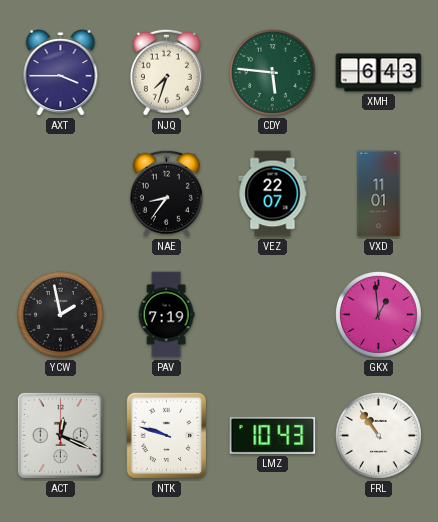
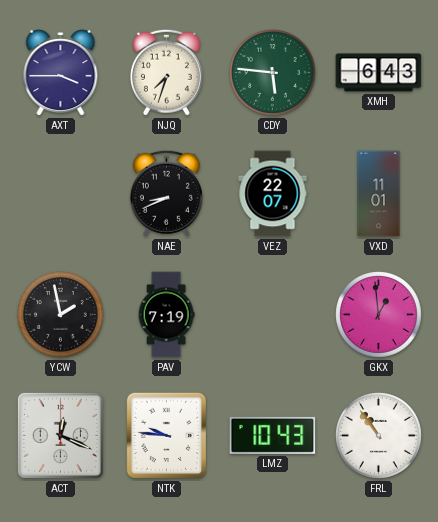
NAE: 8:36 -> 8:41
NTK: 9:48 -> 9:46
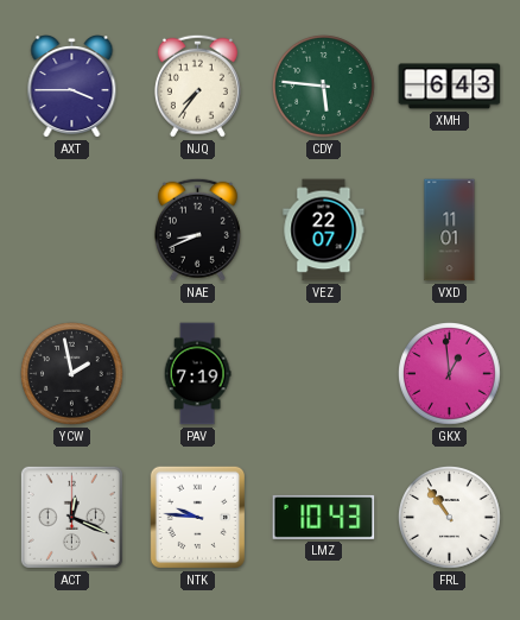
NJQ: 7:33 -> 7:36
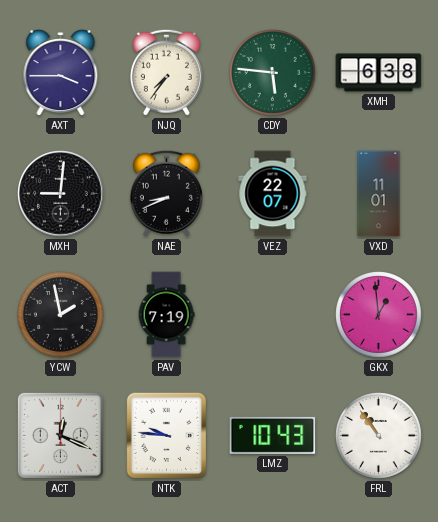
XMH: 6:43 -> 6:38
MXH: none -> 9:01
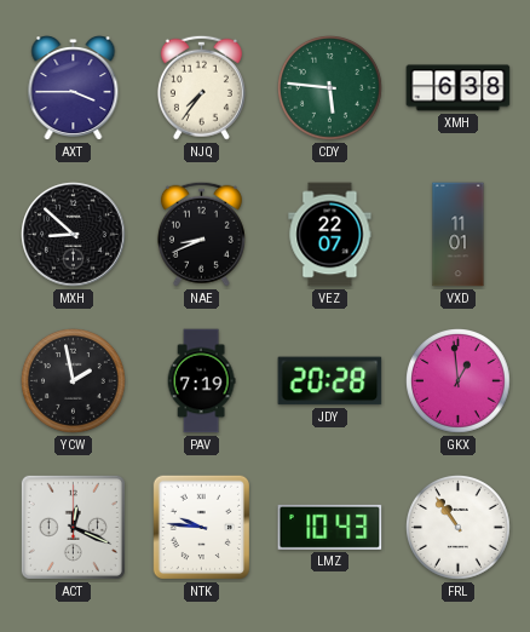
MXH: 9:01 -> 8:52
JDY: none -> 20:28
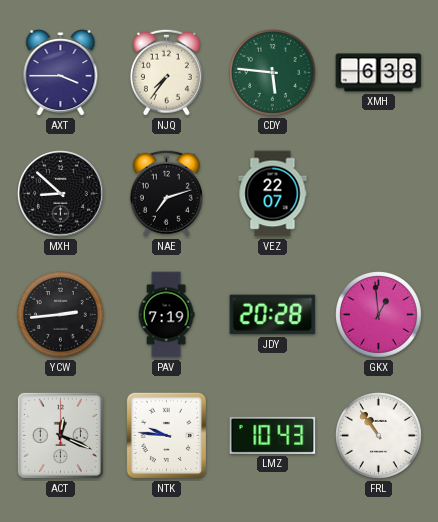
NAE: 8:41 -> 7:12
VXD: 11:01 -> none
YCW: 1:58 -> 2:44
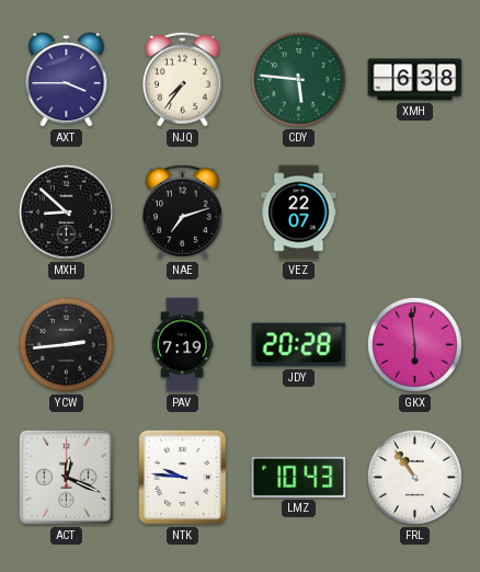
GKX: 12:59 -> 5:59
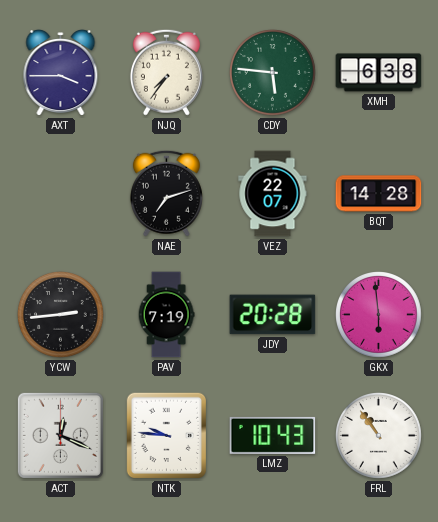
MXH: 8:52 -> none
BQT: none -> 14:28
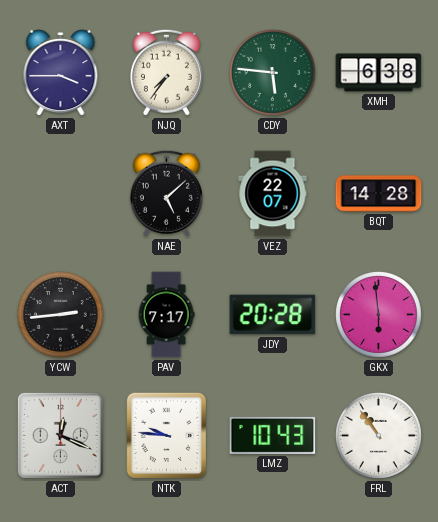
NAE: 7:12 -> 5:08
PAV: 7:19 -> 7:17
